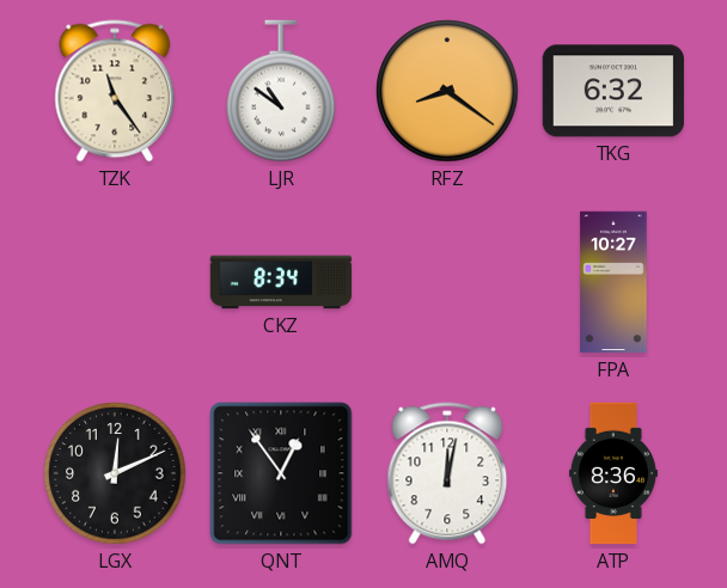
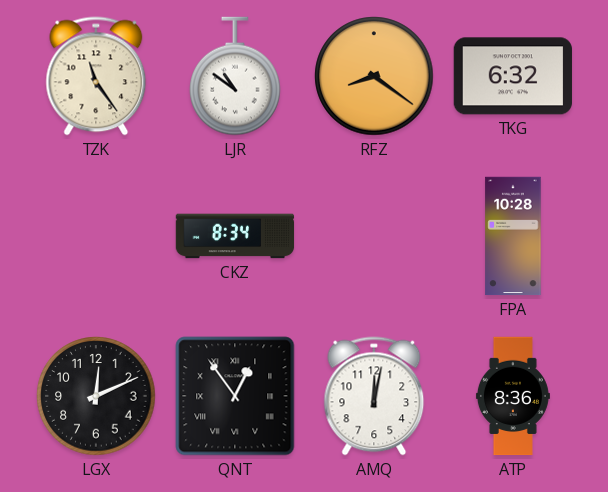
FPA: 10:27 -> 10:28
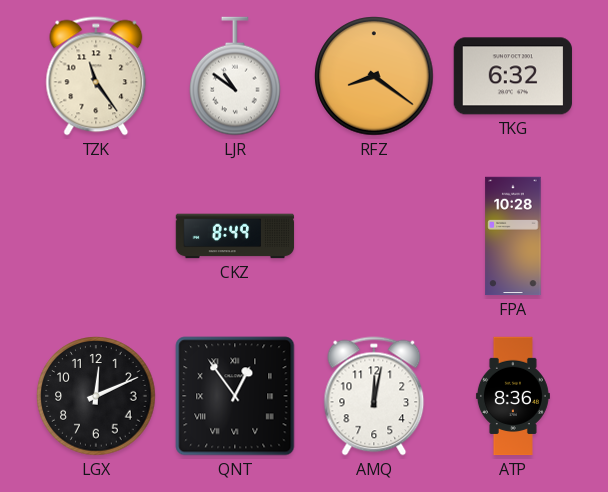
CKZ: 8:34 -> 8:49
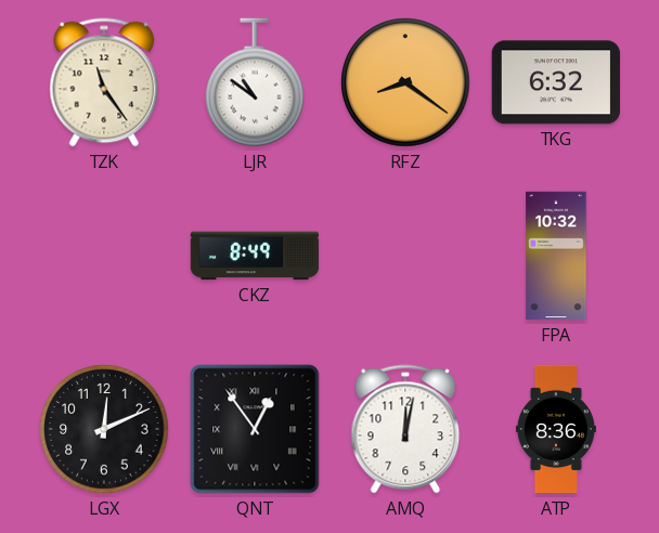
FPA: 10:28 -> 10:32
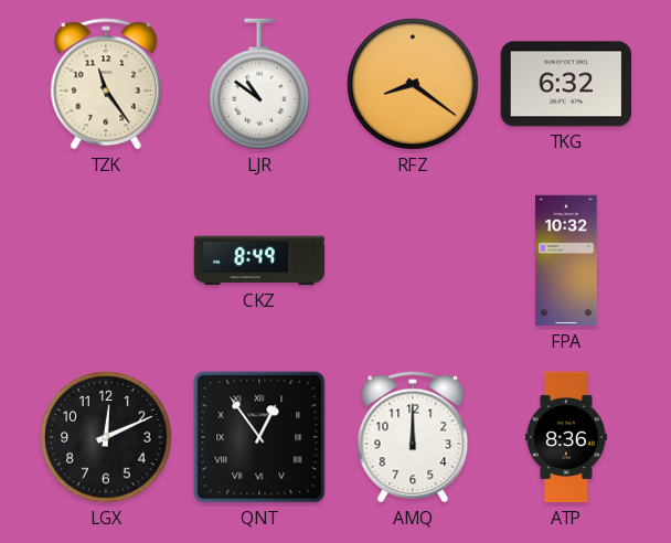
AMQ: 12:02 -> 12:00
